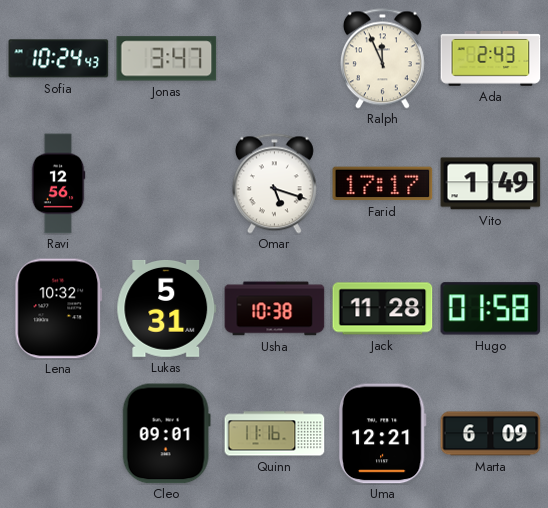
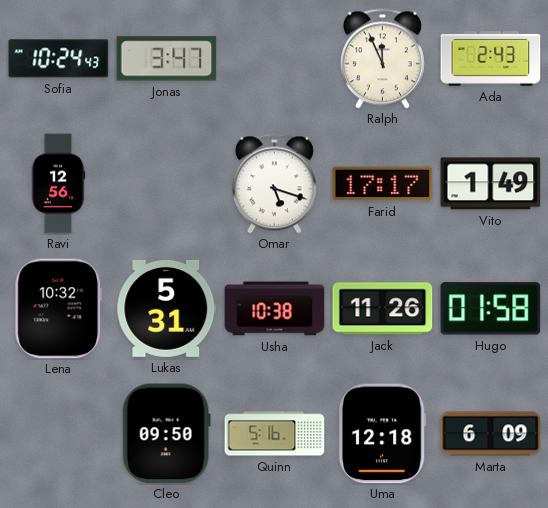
Jack: 11:28 -> 11:26
Cleo: 09:01 -> 09:50
Quinn: 11:16 -> 5:16
Uma: 12:21 -> 12:18
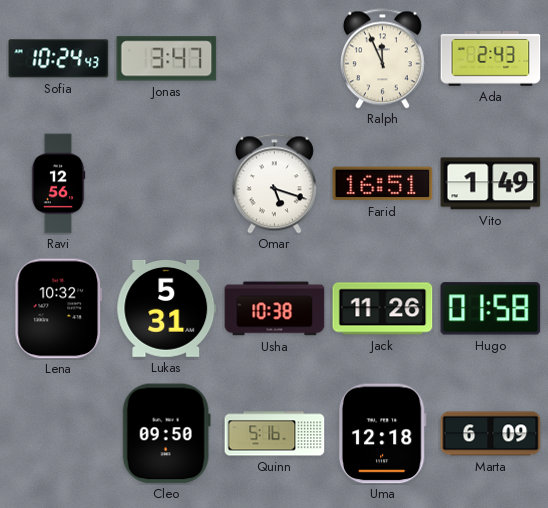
Farid: 17:17 -> 16:51
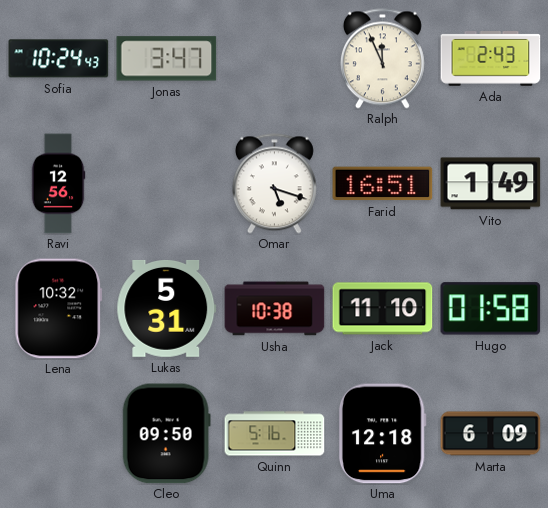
Jack: 11:26 -> 11:10
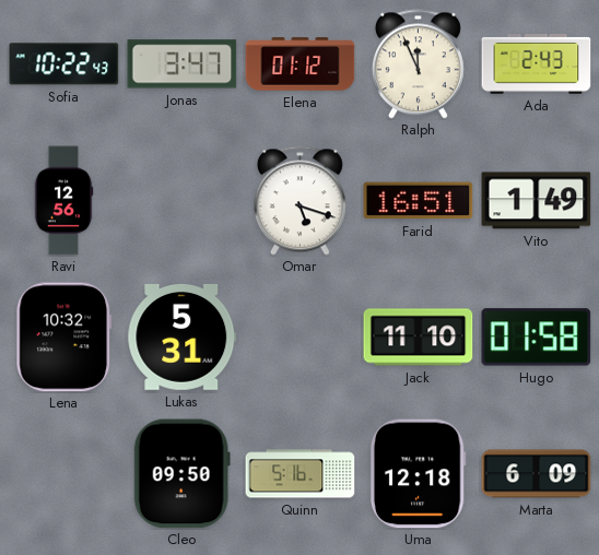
Sofia: 10:24 -> 10:22
Elena: none -> 01:12
Usha: 10:38 -> none
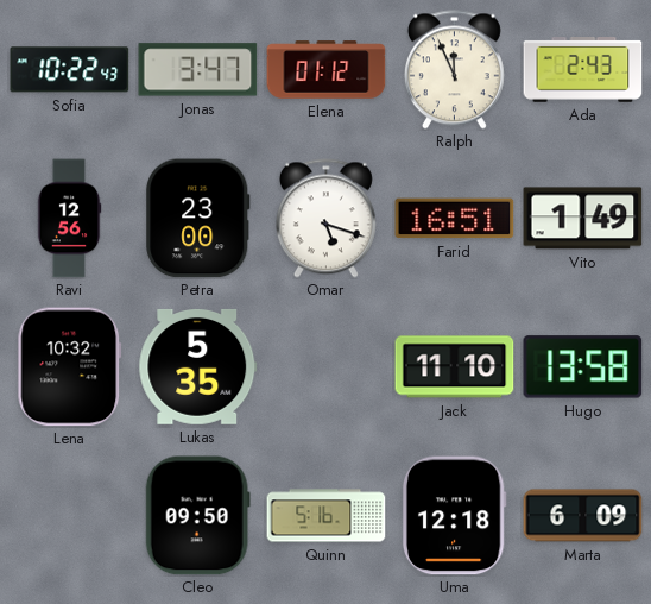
Petra: none -> 23:00
Lukas: 5:31 -> 5:35
Hugo: 01:58 -> 13:58
